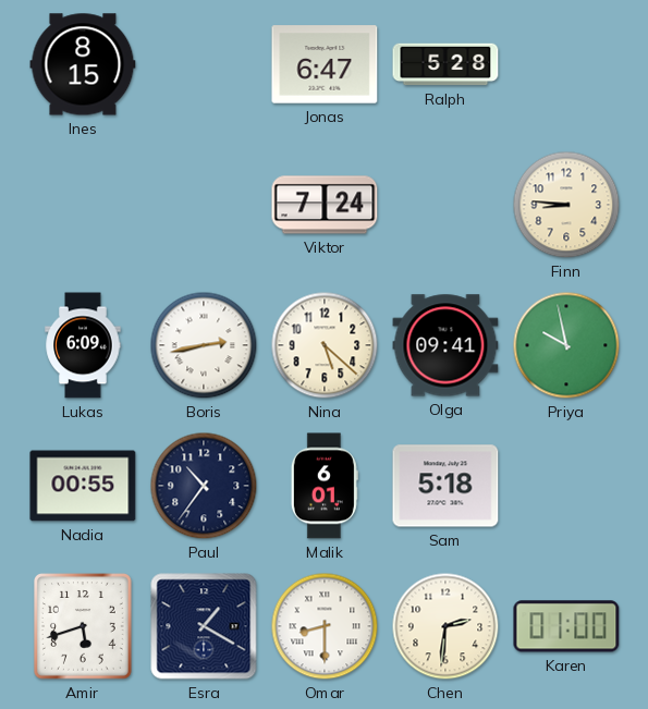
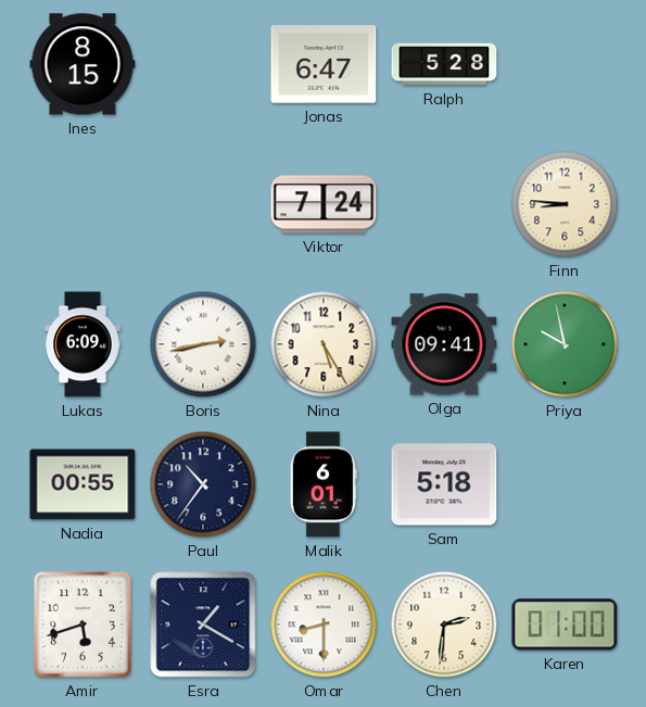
Nina: 5:22 -> 5:25
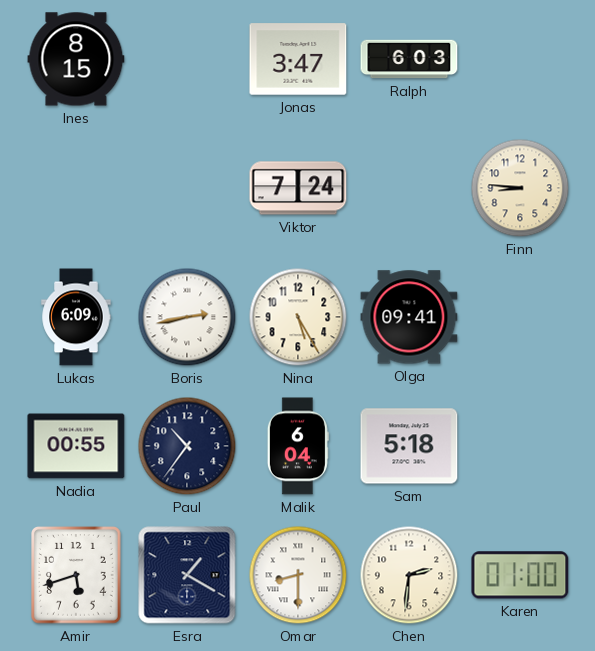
Jonas: 6:47 -> 3:47
Ralph: 5:28 -> 6:03
Priya: 9:58 -> none
Malik: 6:01 -> 6:04
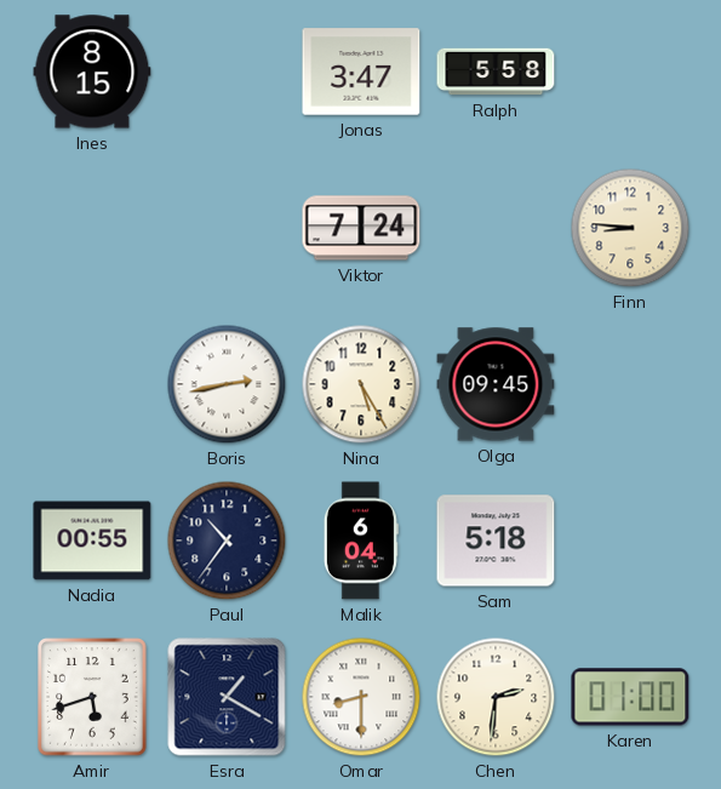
Ralph: 6:03 -> 5:58
Lukas: 6:09 -> none
Olga: 09:41 -> 09:45
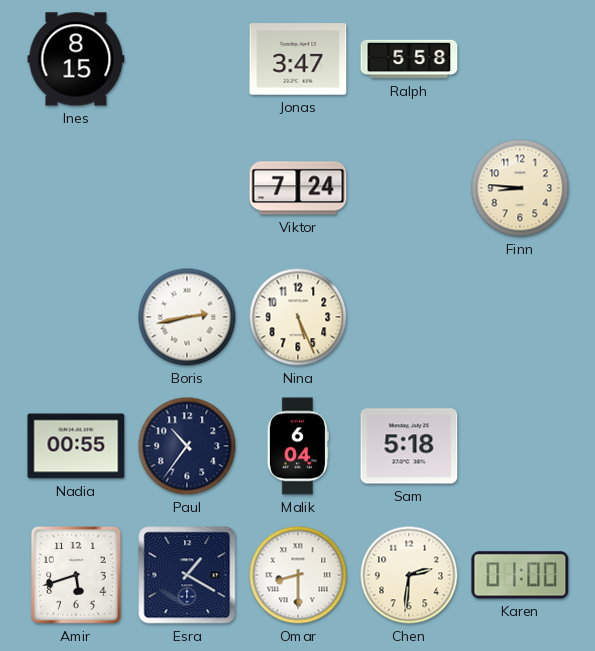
Nina: 5:25 -> 5:26
Olga: 09:45 -> none
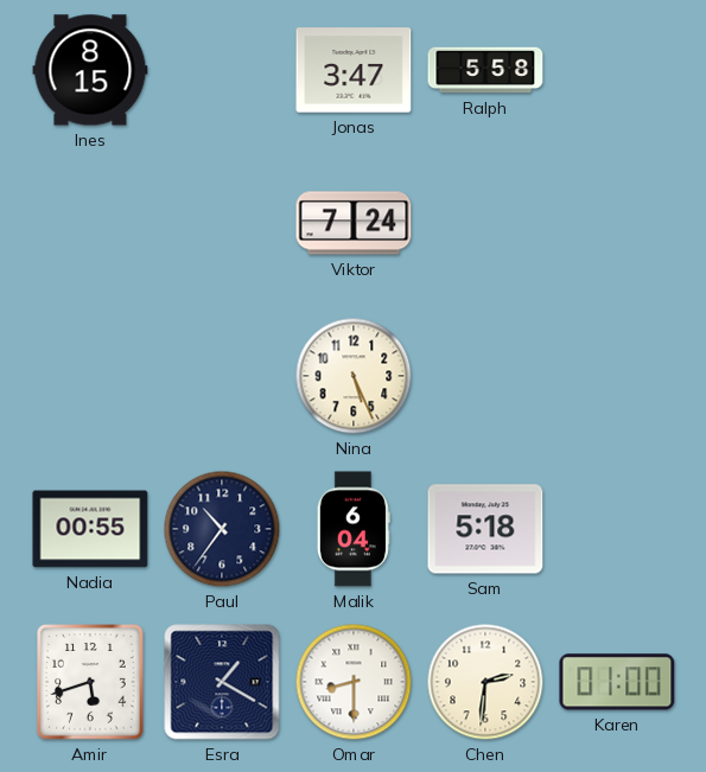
Finn: 8:46 -> none
Boris: 2:43 -> none
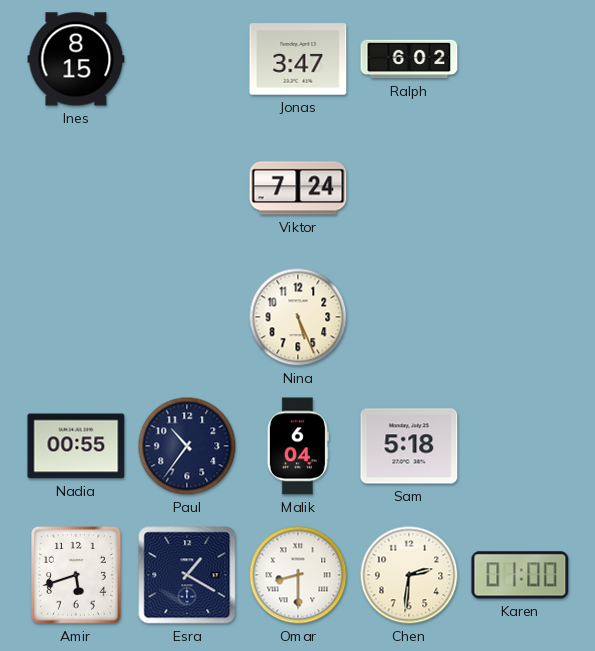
Ralph: 5:58 -> 6:02
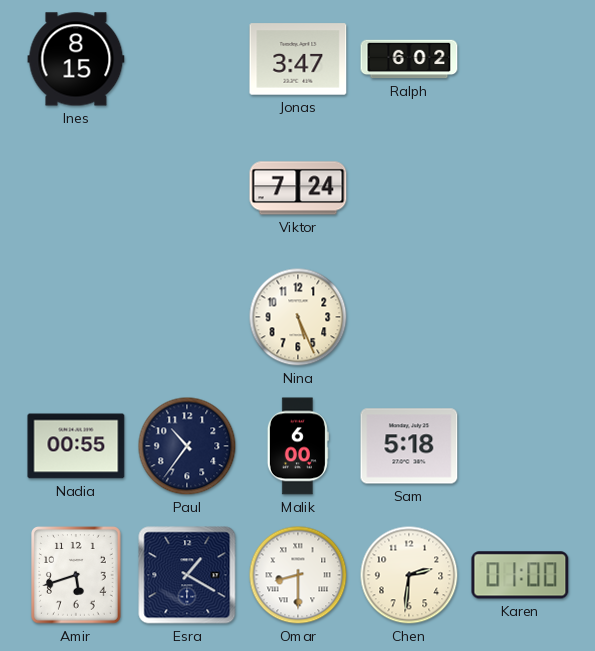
Malik: 6:04 -> 6:00
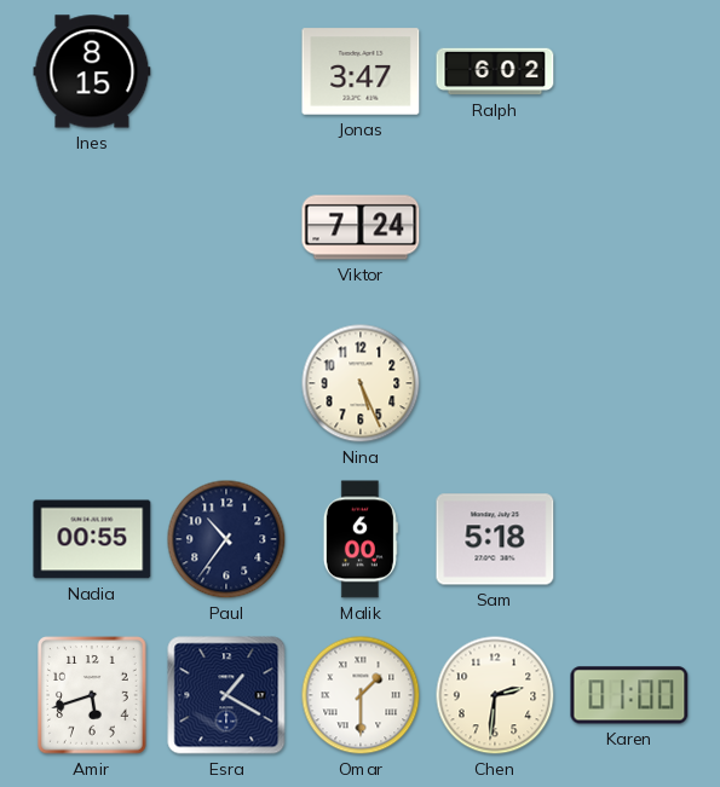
Omar: 8:30 -> 1:30
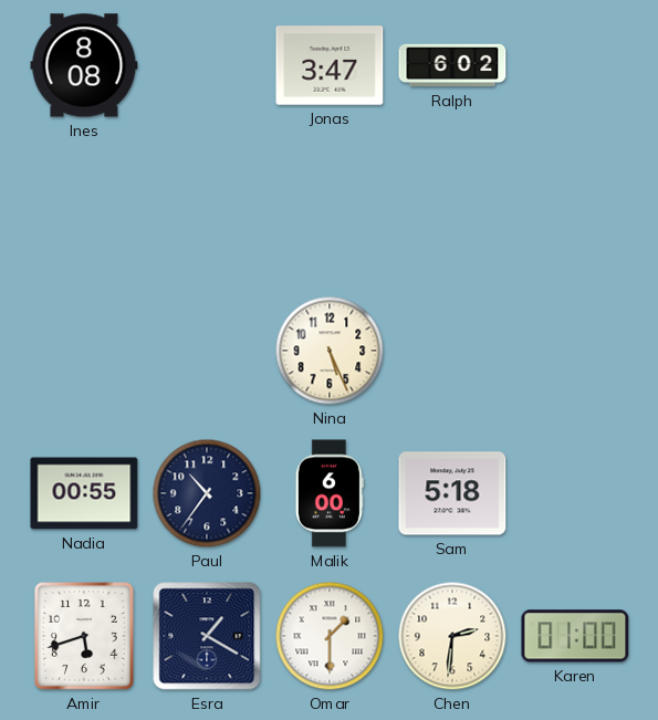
Ines: 8:15 -> 8:08
Viktor: 7:24 -> none
